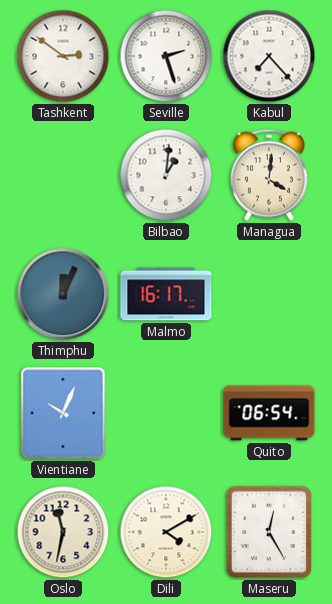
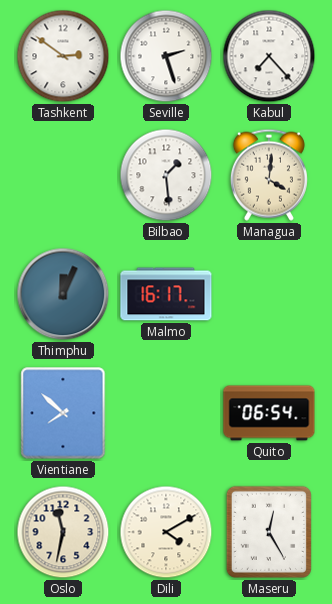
Bilbao: 1:01 -> 1:29
Vientiane: 10:04 -> 7:52
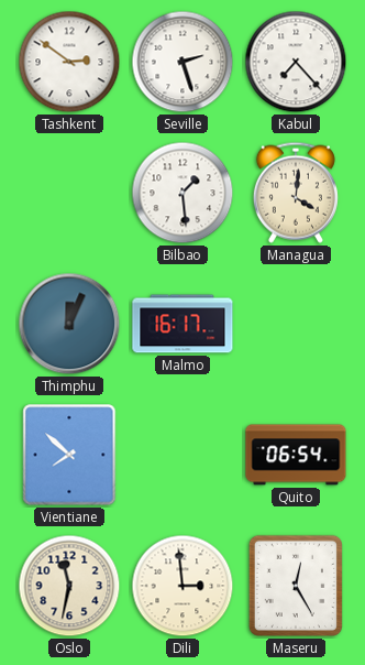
Dili: 4:10 -> 2:59
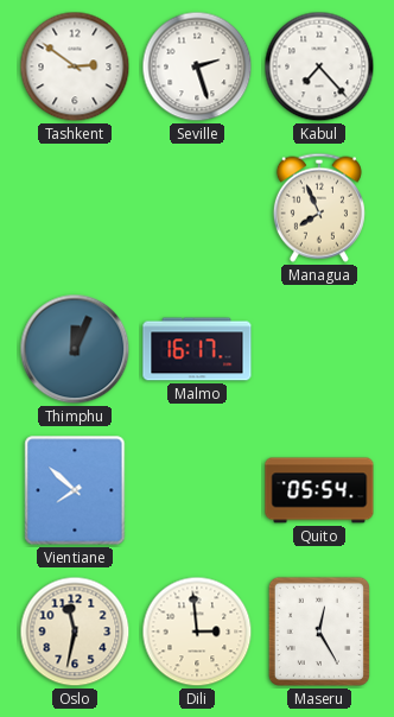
Bilbao: 1:29 -> none
Managua: 4:01 -> 7:56
Quito: 06:54 -> 05:54
